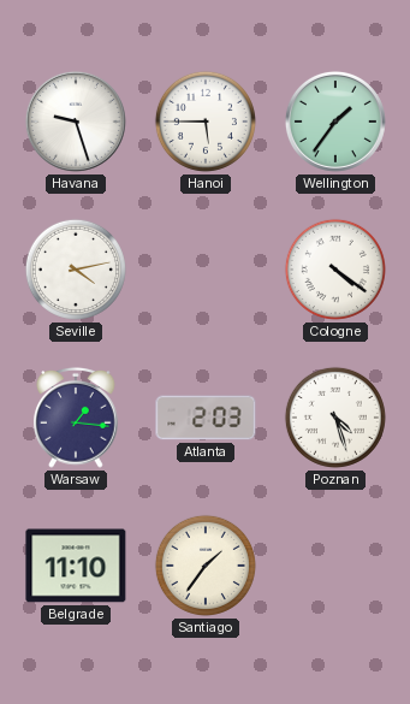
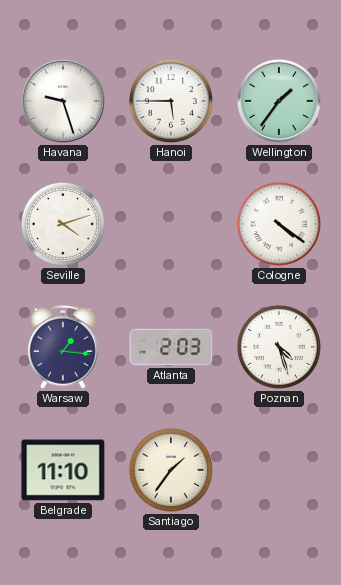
Seville: 4:13 -> 4:12
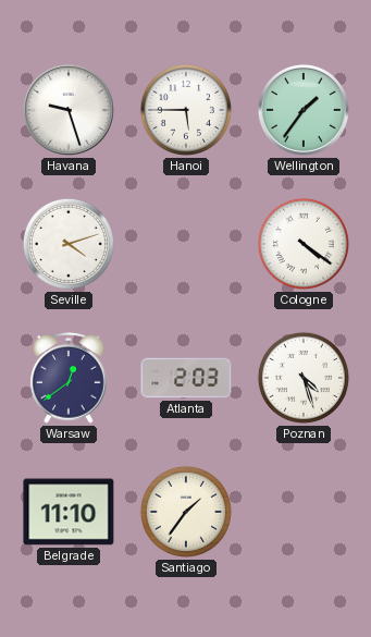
Warsaw: 1:16 -> 12:39
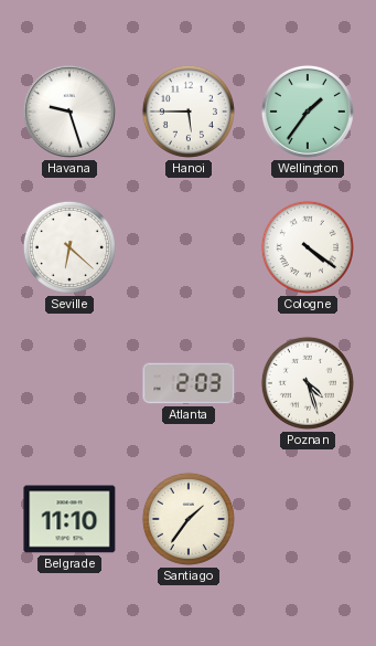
Seville: 4:12 -> 6:22
Warsaw: 12:39 -> none
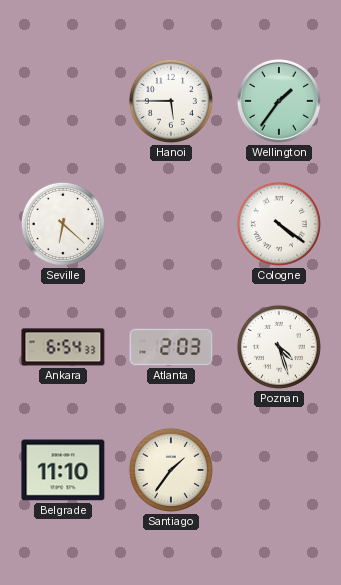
Havana: 9:27 -> none
Ankara: none -> 6:54
